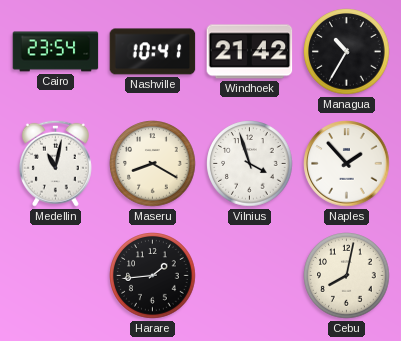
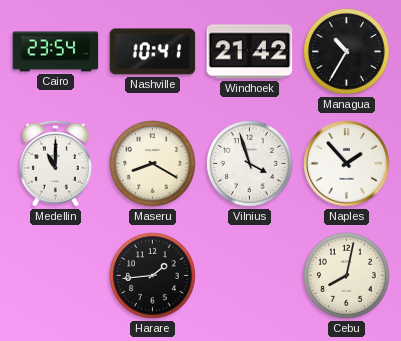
Medellin: 11:02 -> 11:00
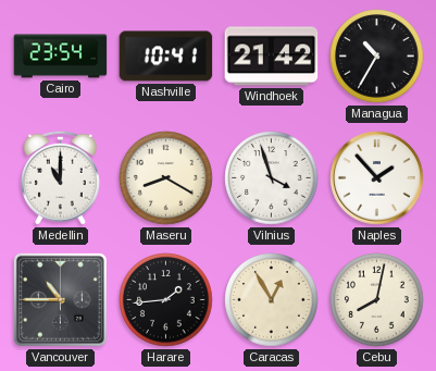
Vancouver: none -> 10:45
Caracas: none -> 12:55
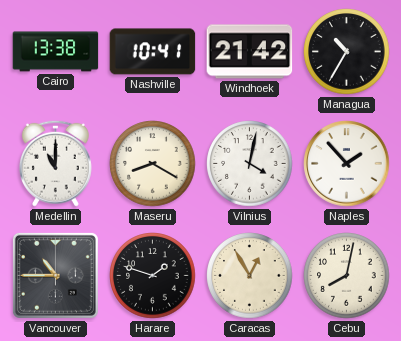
Cairo: 23:54 -> 13:38
Vilnius: 3:57 -> 4:02
Harare: 1:44 -> 1:48
